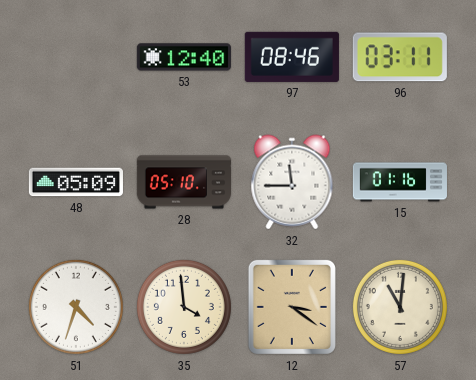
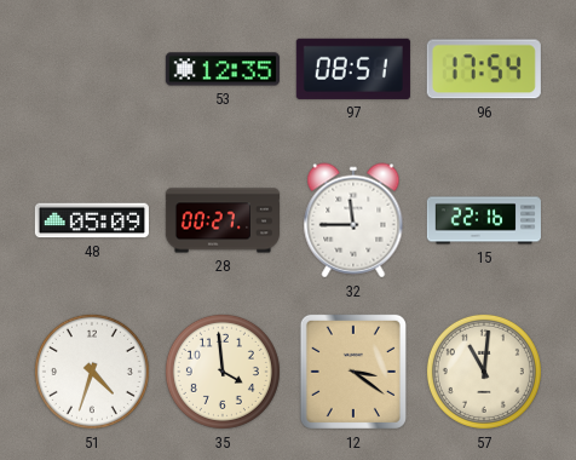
53: 12:40 -> 12:35
97: 08:46 -> 08:51
96: 03:11 -> 17:54
28: 05:10 -> 00:27
15: 01:16 -> 22:16
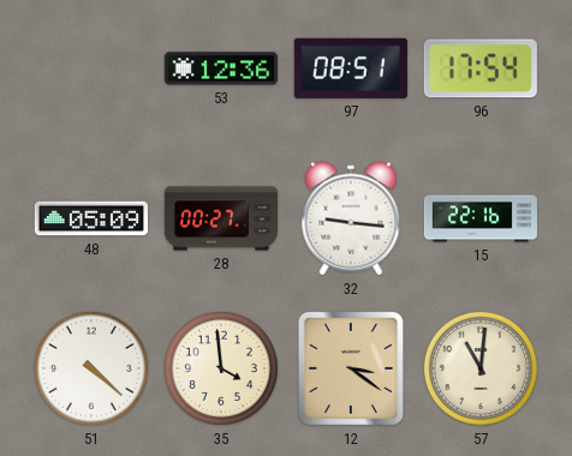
53: 12:35 -> 12:36
32: 11:45 -> 9:16
51: 4:33 -> 4:22
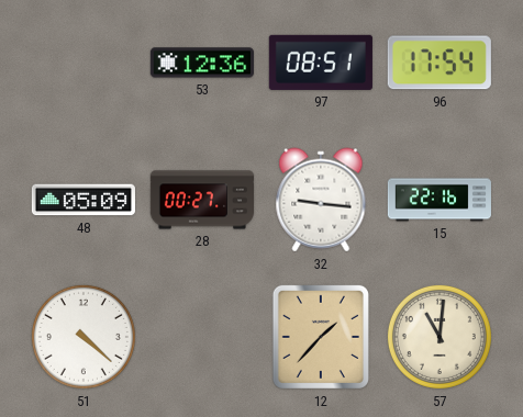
35: 3:59 -> none
12: 3:21 -> 1:37
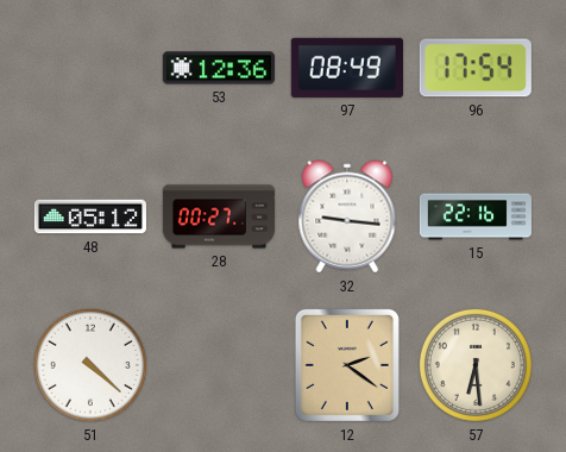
97: 08:51 -> 08:49
48: 05:09 -> 05:12
12: 1:37 -> 2:21
57: 11:01 -> 6:29
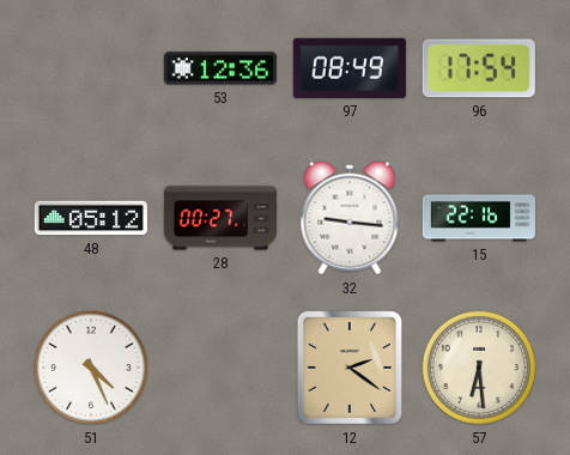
51: 4:22 -> 4:26
